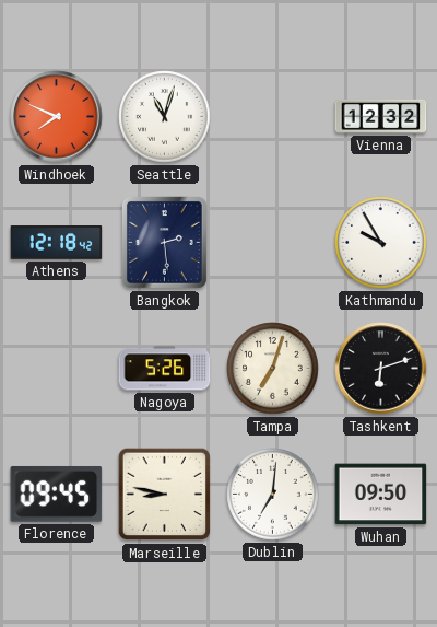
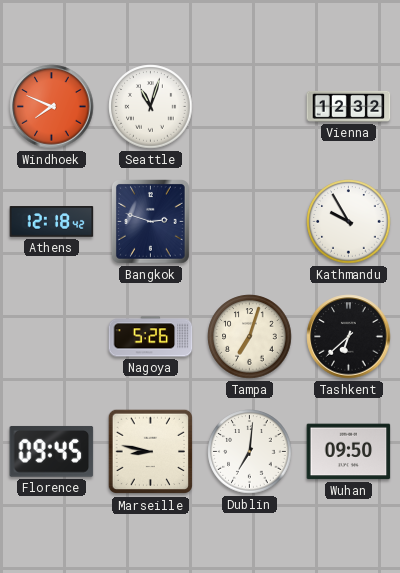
Bangkok: 2:29 -> 2:48
Tashkent: 6:12 -> 6:38
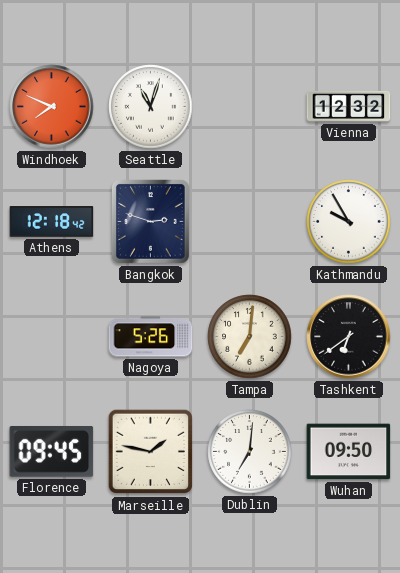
Tampa: 7:03 -> 7:01
Tashkent: 6:38 -> 6:39
Marseille: 8:47 -> 1:47
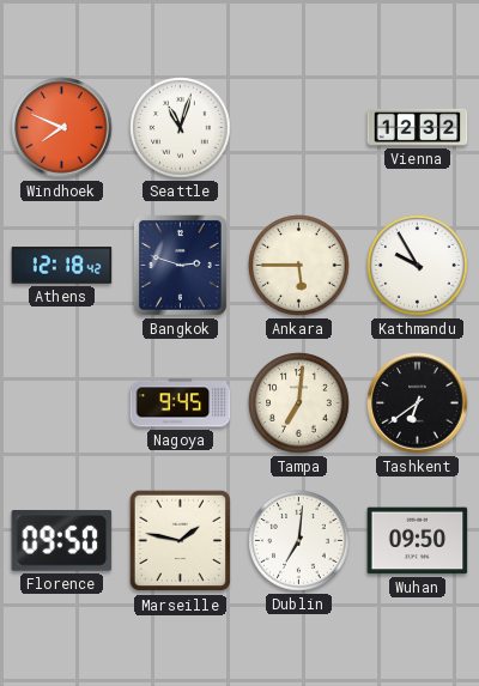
Ankara: none -> 5:45
Nagoya: 5:26 -> 9:45
Florence: 09:45 -> 09:50
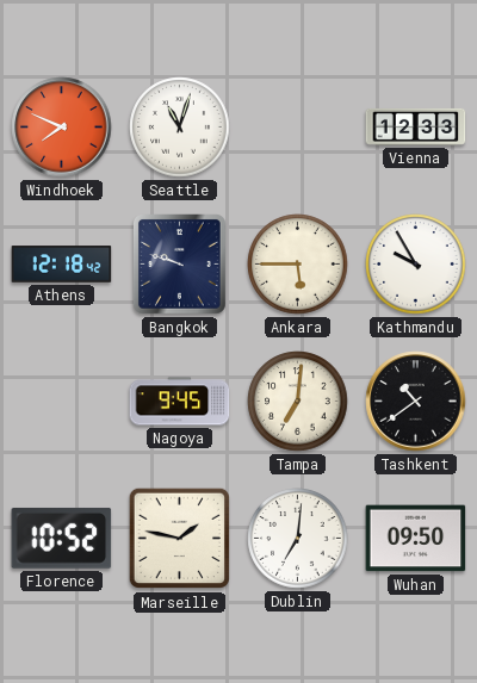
Vienna: 12:32 -> 12:33
Bangkok: 2:48 -> 9:48
Tashkent: 6:39 -> 10:39
Florence: 09:50 -> 10:52
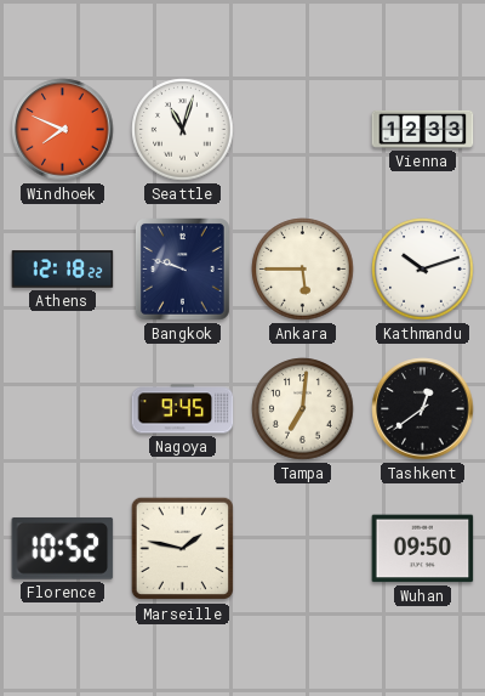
Athens: 12:18:42 -> 12:18:22
Kathmandu: 9:55 -> 10:12
Tashkent: 10:39 -> 12:39
Dublin: 7:01 -> none
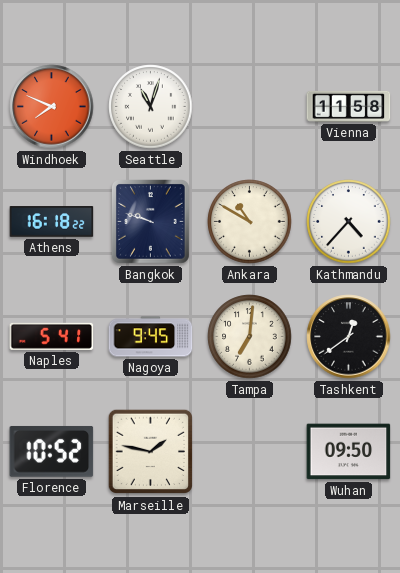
Vienna: 12:33 -> 11:58
Athens: 12:18 -> 16:18
Ankara: 5:45 -> 10:50
Kathmandu: 10:12 -> 4:37
Naples: none -> 5:41
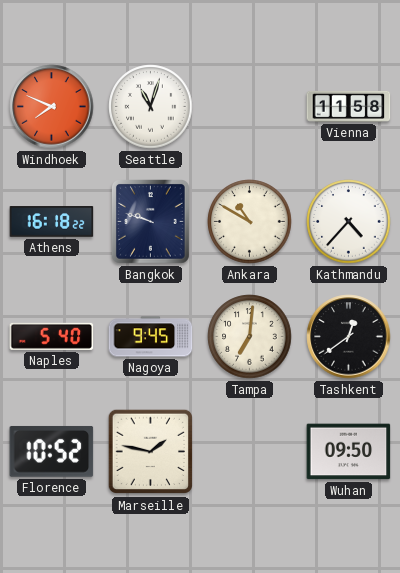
Naples: 5:41 -> 5:40
